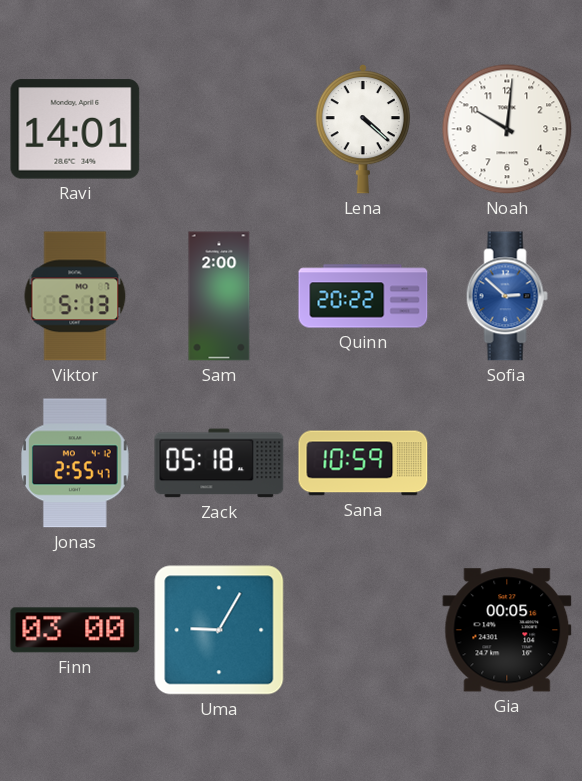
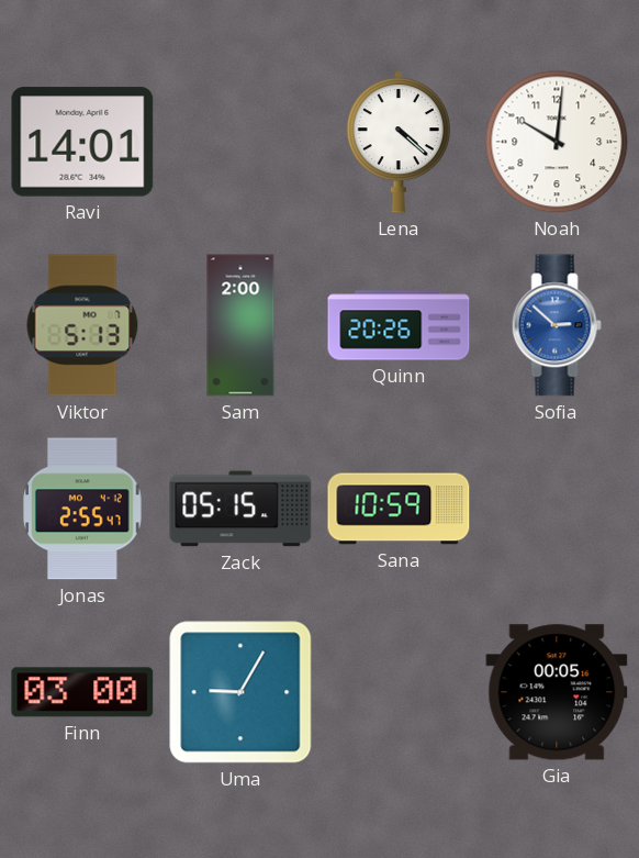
Quinn: 20:22 -> 20:26
Zack: 05:18 -> 05:15
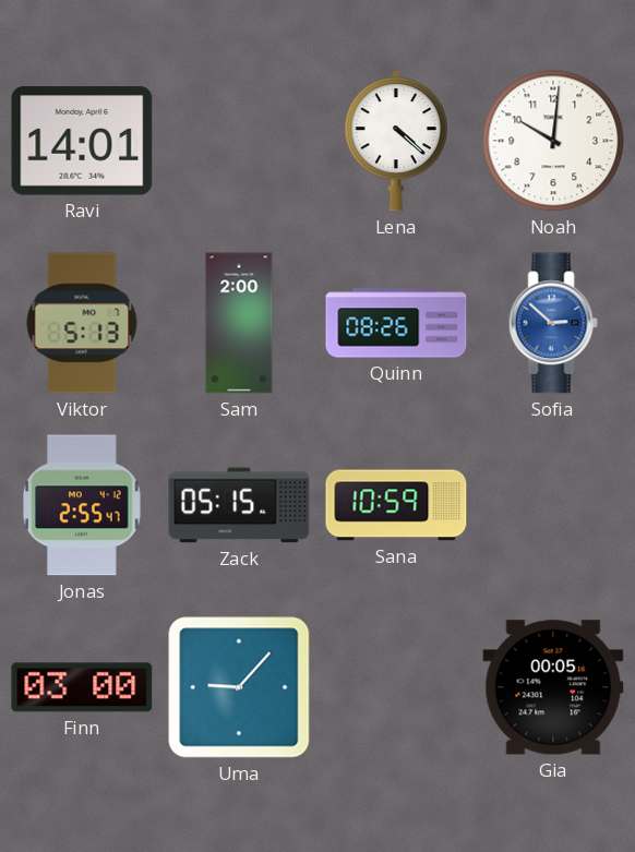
Quinn: 20:26 -> 08:26
Uma: 9:05 -> 9:07
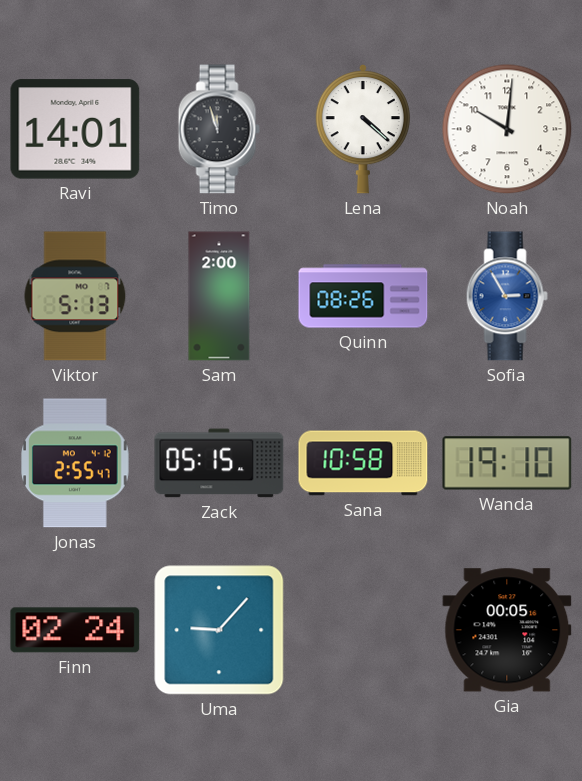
Timo: none -> 11:57
Sofia: 2:52 -> 2:55
Sana: 10:59 -> 10:58
Wanda: none -> 19:10
Finn: 03:00 -> 02:24
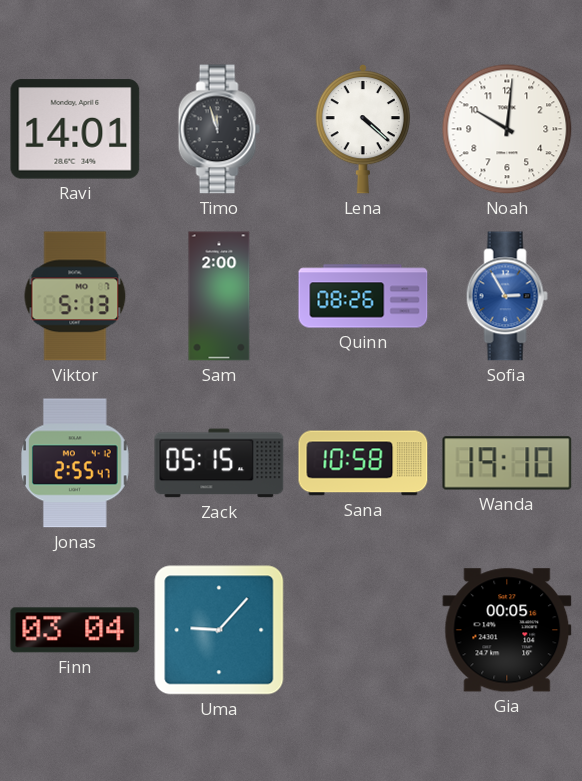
Finn: 02:24 -> 03:04
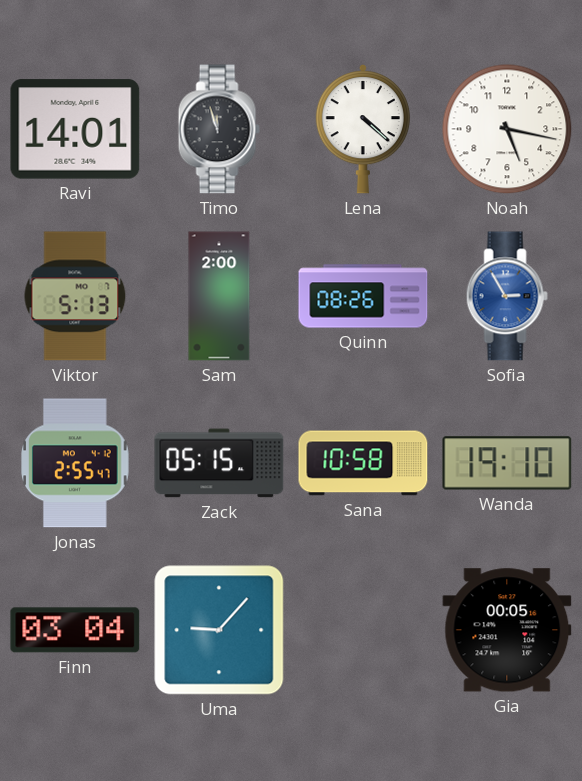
Noah: 10:01 -> 5:17
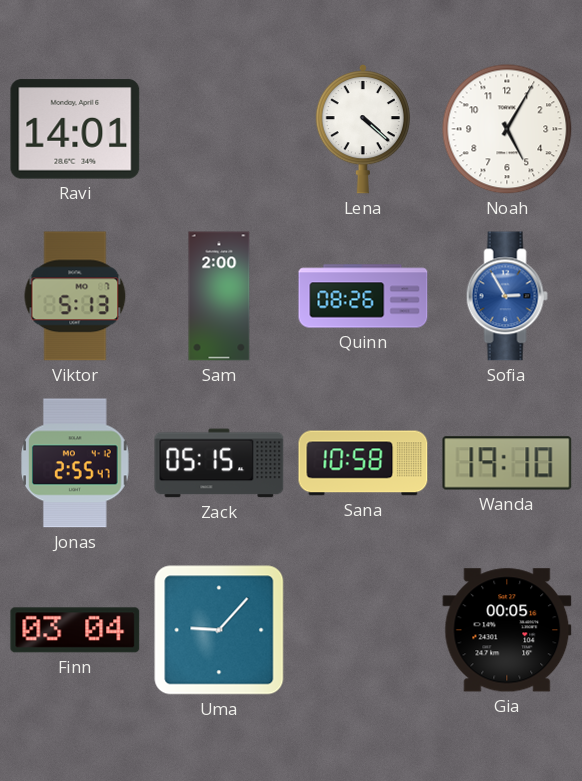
Timo: 11:57 -> none
Noah: 5:17 -> 5:05
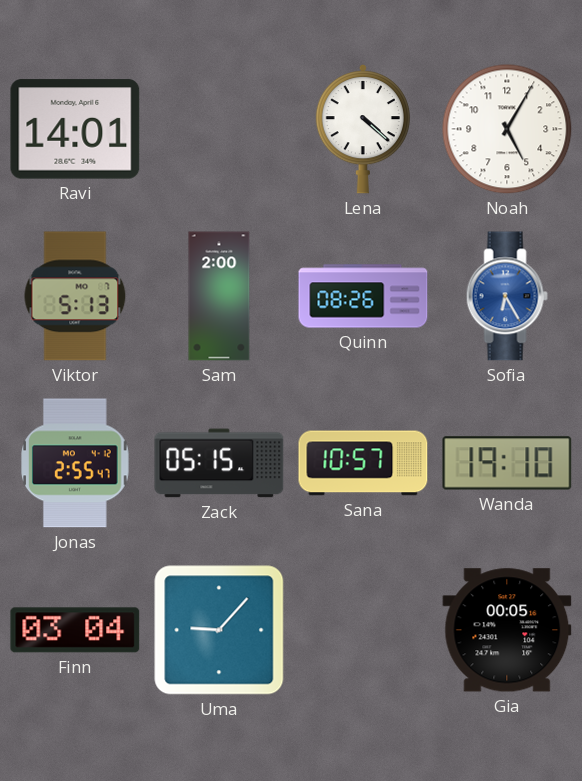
Sofia: 2:55 -> 6:25
Sana: 10:58 -> 10:57
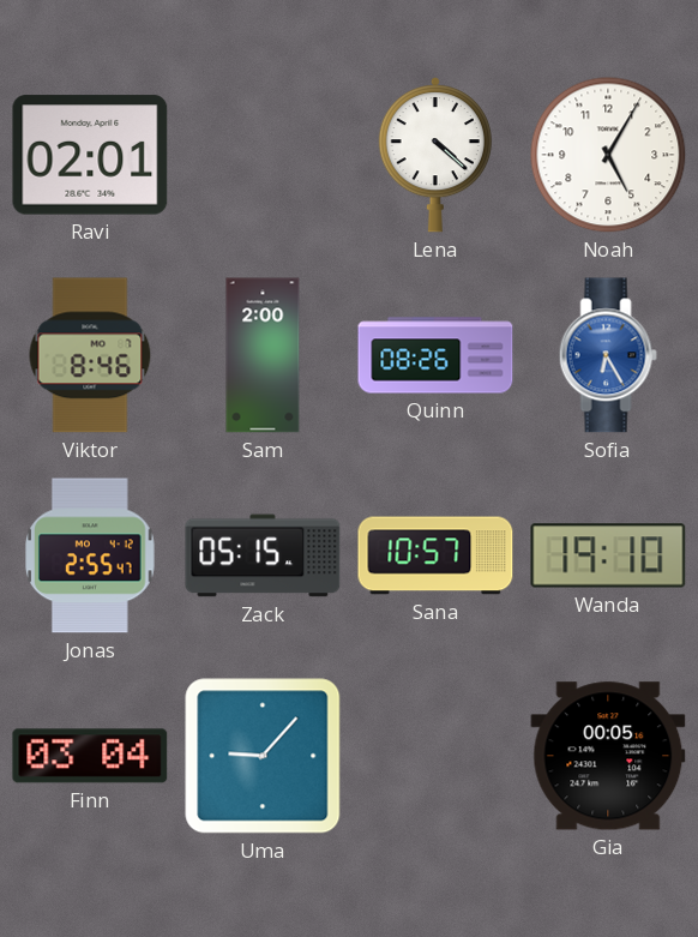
Ravi: 14:01 -> 02:01
Viktor: 5:13 -> 8:46
